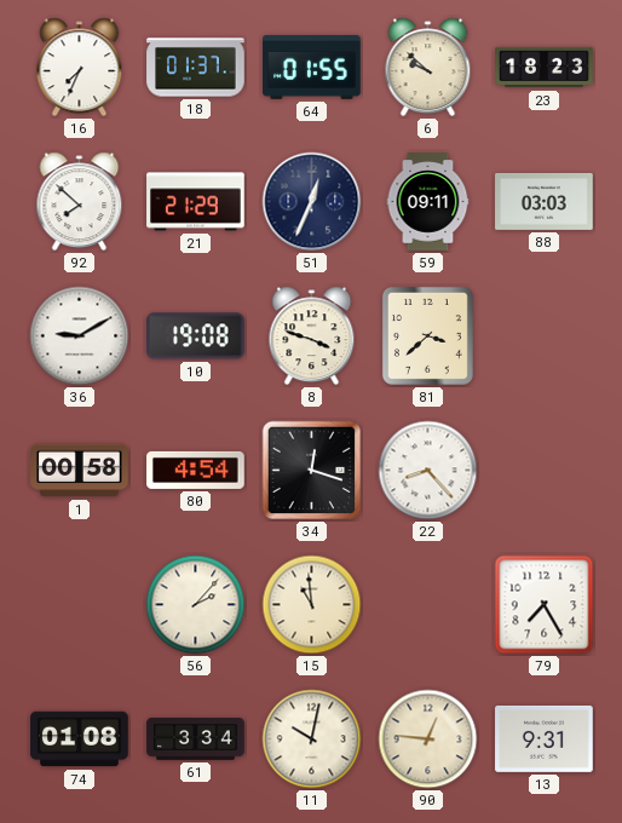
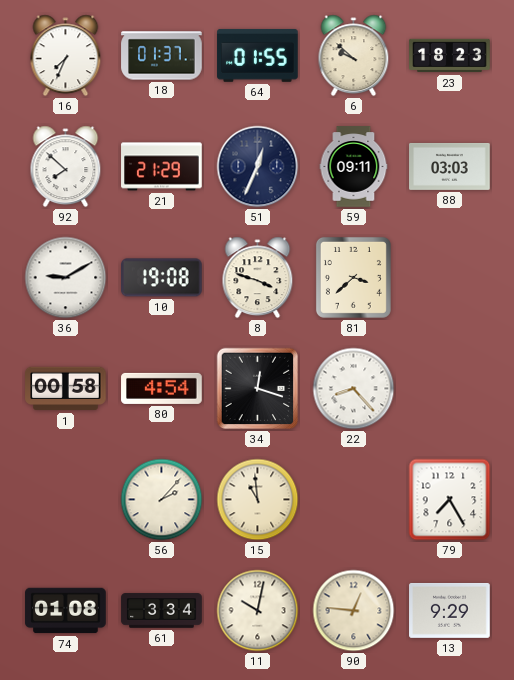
13: 9:31 -> 9:29
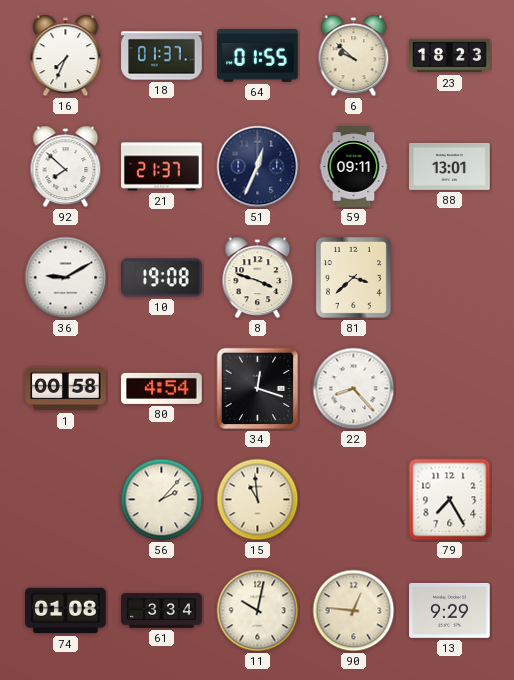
21: 21:29 -> 21:37
88: 03:03 -> 13:01
